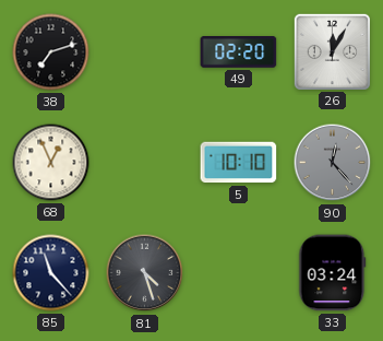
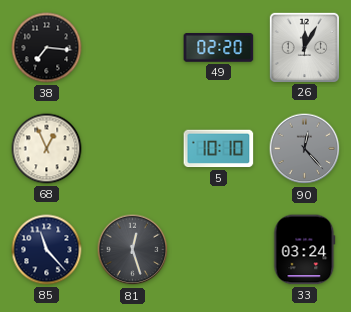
38: 7:12 -> 7:16
81: 4:27 -> 12:27
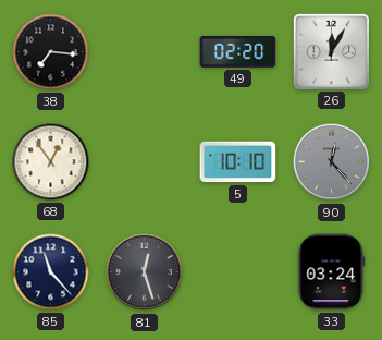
68: 12:56 -> 12:54
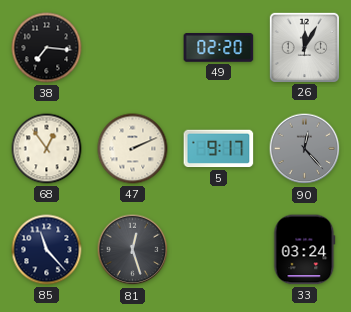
47: none -> 2:11
5: 10:10 -> 9:17
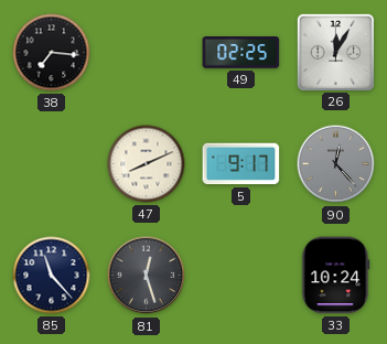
49: 02:20 -> 02:25
68: 12:54 -> none
47: 2:11 -> 8:11
33: 03:24 -> 10:24
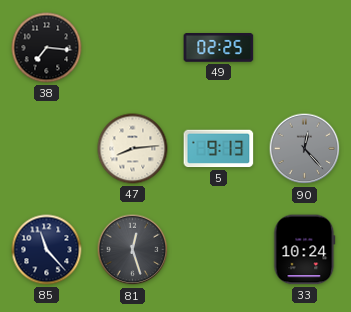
26: 12:05 -> none
47: 8:11 -> 8:14
5: 9:17 -> 9:13
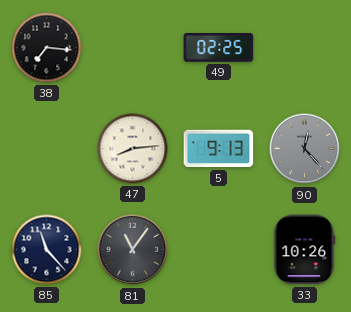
81: 12:27 -> 11:06
33: 10:24 -> 10:26
